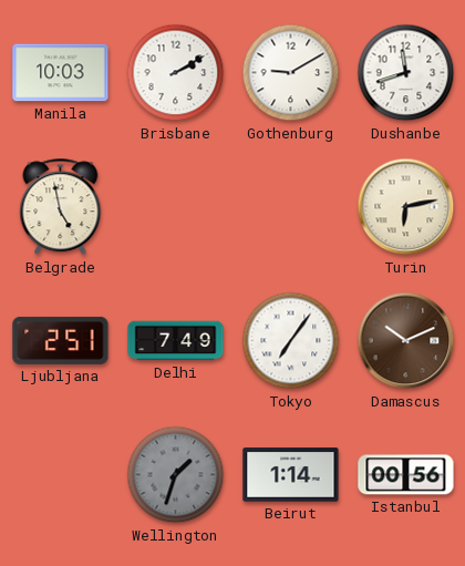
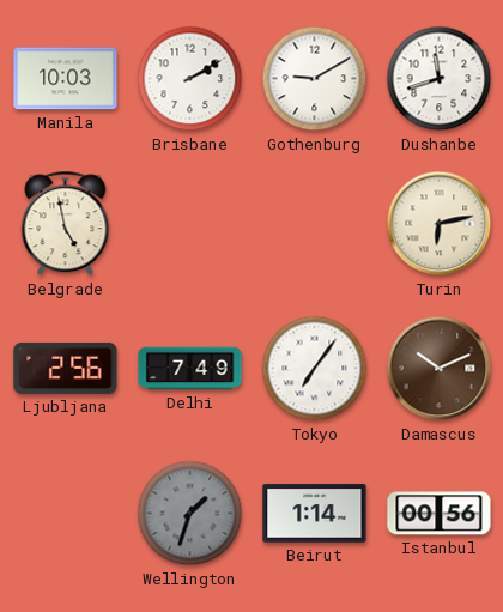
Ljubljana: 2:51 -> 2:56
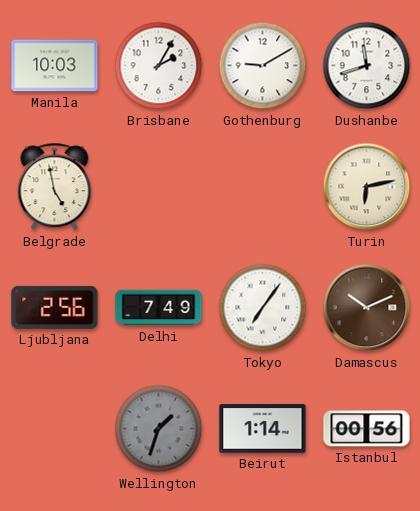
Brisbane: 2:10 -> 2:05
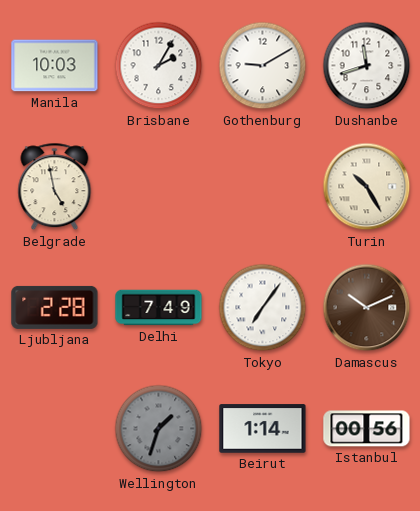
Turin: 6:13 -> 10:25
Ljubljana: 2:56 -> 2:28
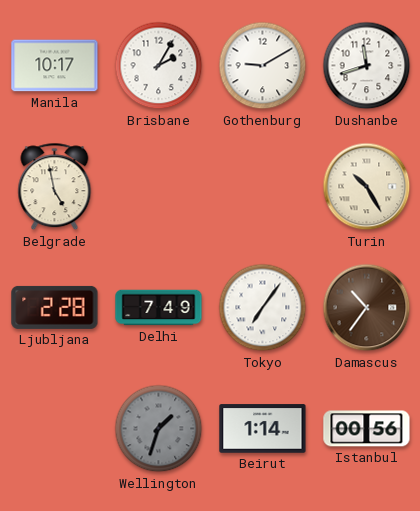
Manila: 10:03 -> 10:17
Damascus: 10:11 -> 10:36
